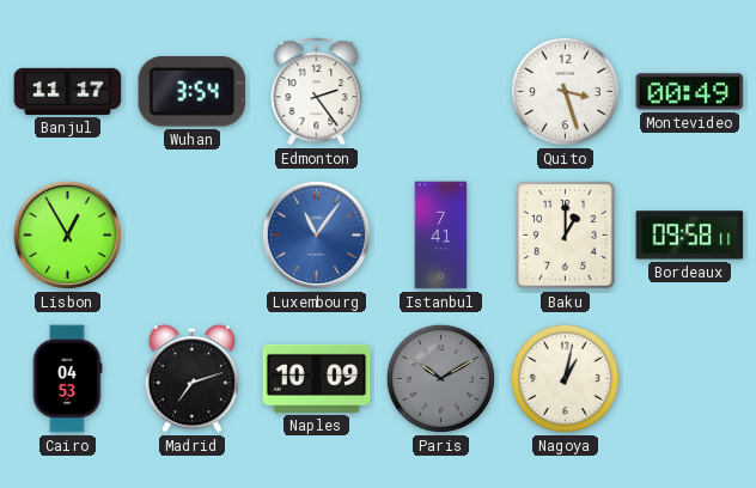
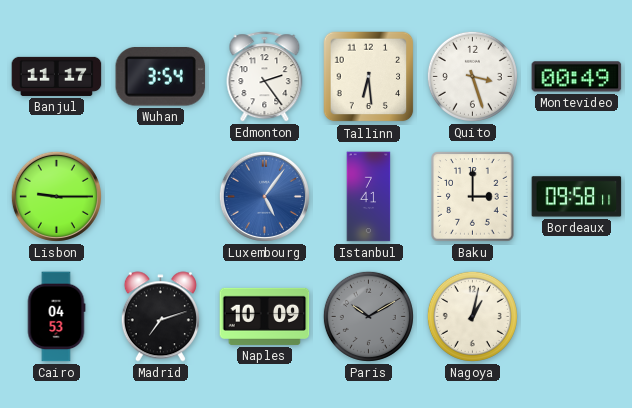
Tallinn: none -> 6:29
Lisbon: 12:55 -> 9:15
Luxembourg: 11:06 -> 5:06
Baku: 1:00 -> 3:00
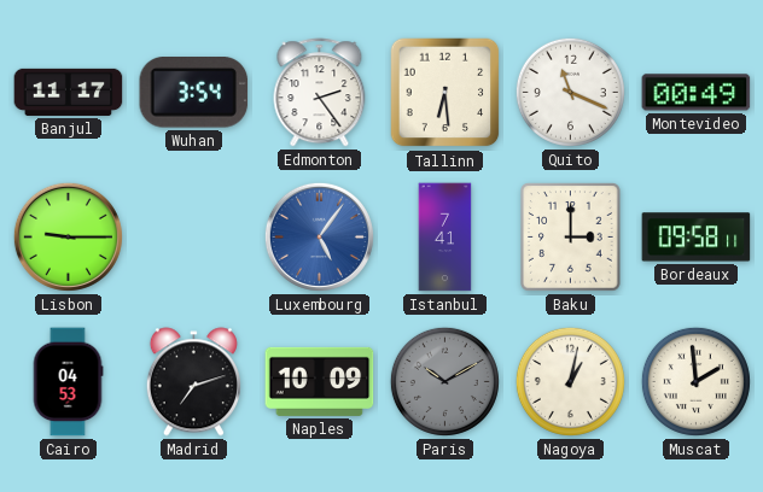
Quito: 3:27 -> 11:19
Muscat: none -> 1:59
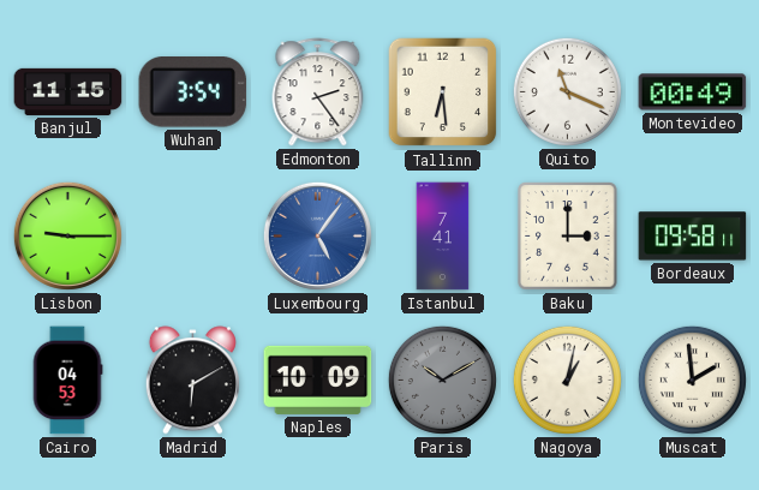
Banjul: 11:17 -> 11:15
Madrid: 7:12 -> 6:10
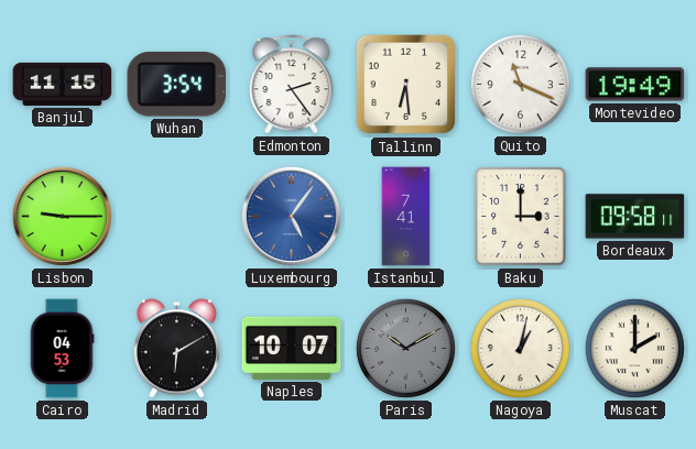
Montevideo: 00:49 -> 19:49
Naples: 10:09 -> 10:07
Muscat: 1:59 -> 2:00
